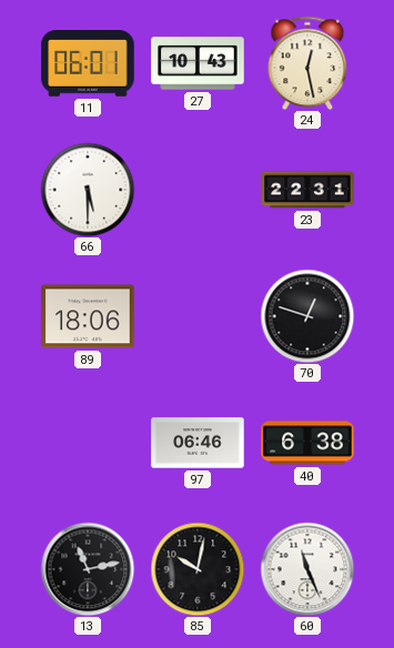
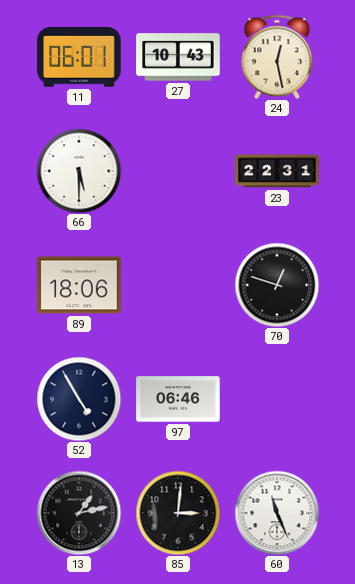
52: none -> 4:55
40: 6:38 -> none
13: 11:13 -> 1:13
85: 10:02 -> 3:01
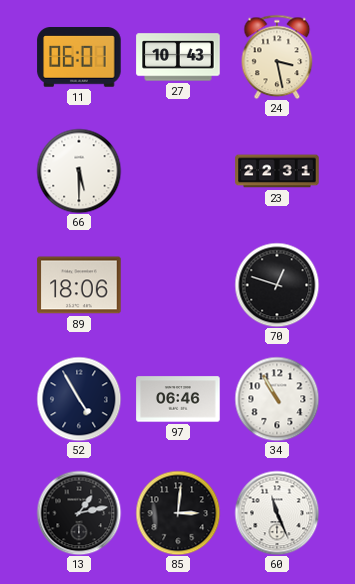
24: 12:28 -> 3:28
34: none -> 10:55
